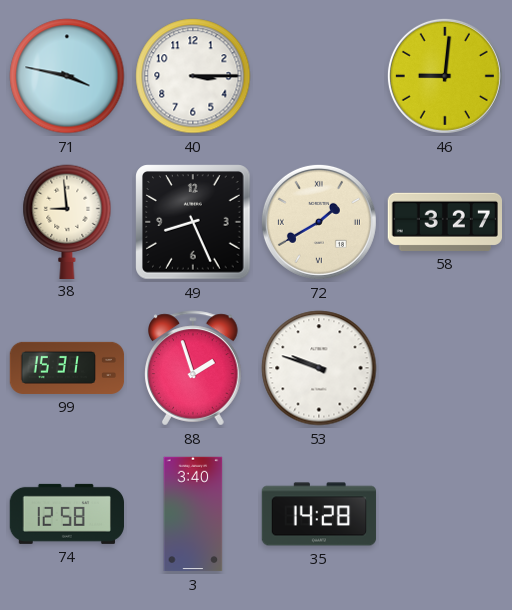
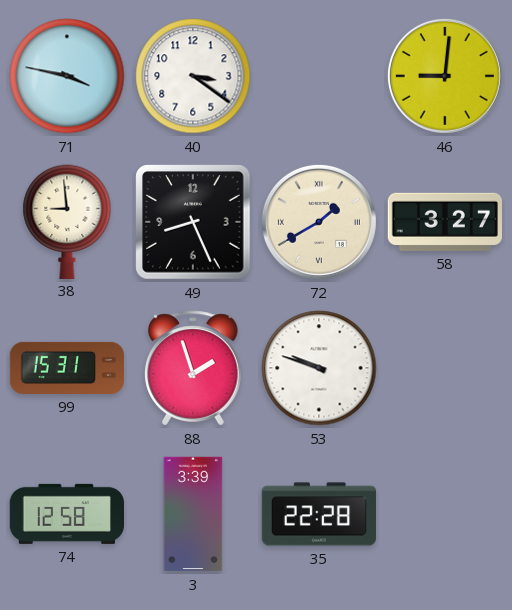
40: 3:15 -> 3:21
3: 3:40 -> 3:39
35: 14:28 -> 22:28
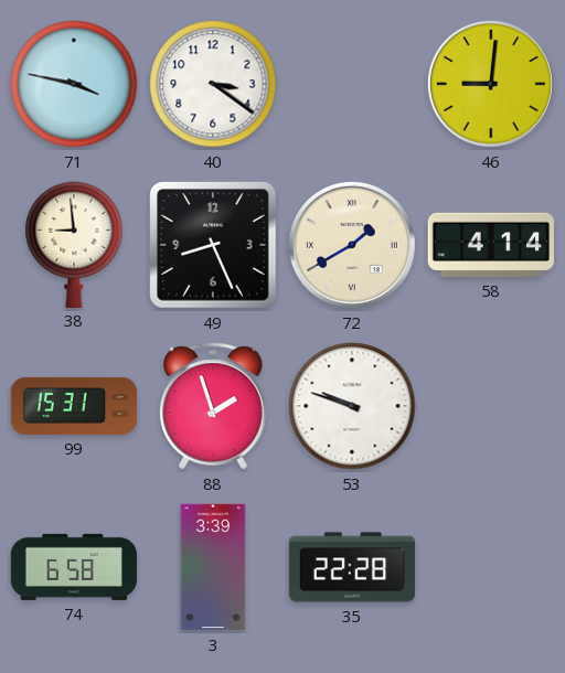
58: 3:27 -> 4:14
74: 12:58 -> 6:58
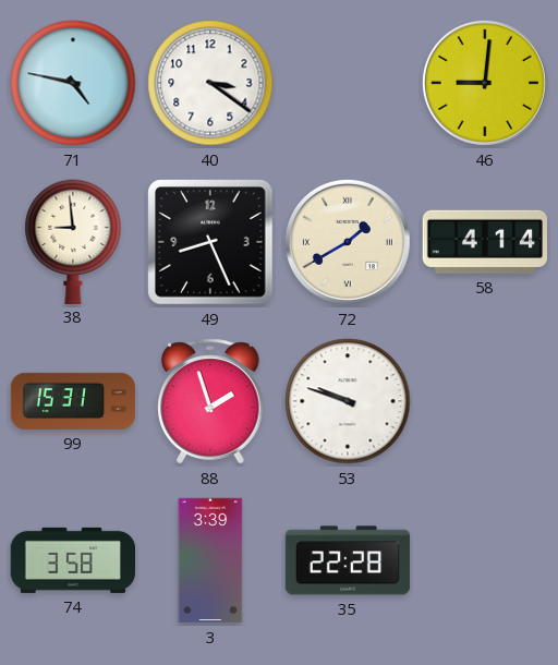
71: 3:47 -> 4:47
74: 6:58 -> 3:58
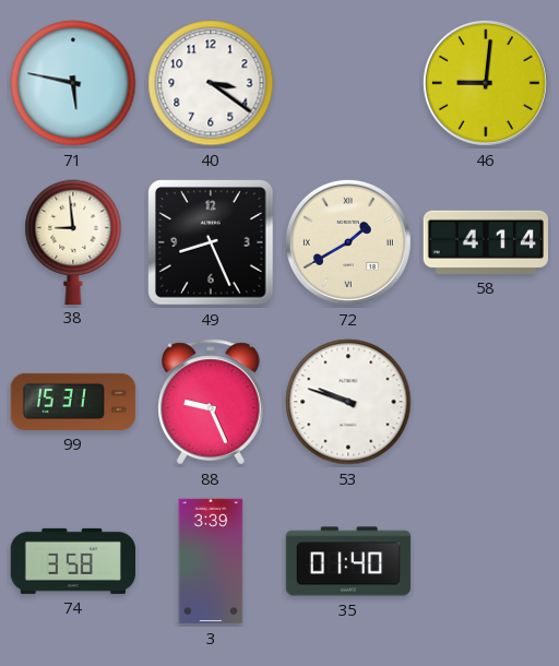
71: 4:47 -> 5:47
88: 1:57 -> 9:26
35: 22:28 -> 01:40
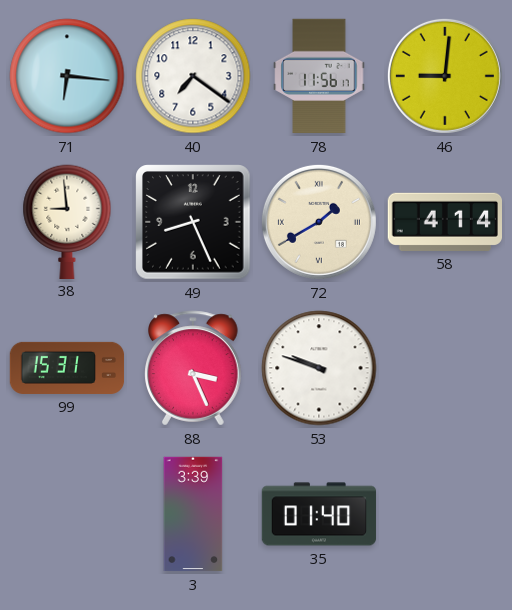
71: 5:47 -> 6:16
40: 3:21 -> 7:21
78: none -> 11:56
88: 9:26 -> 3:26
74: 3:58 -> none
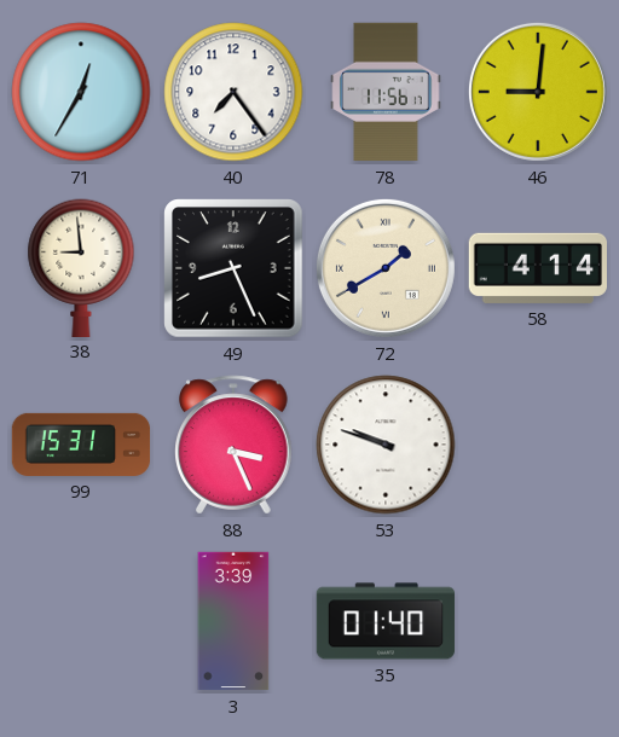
71: 6:16 -> 12:35
40: 7:21 -> 7:24
